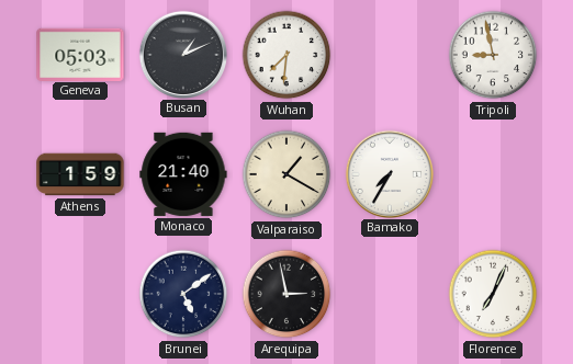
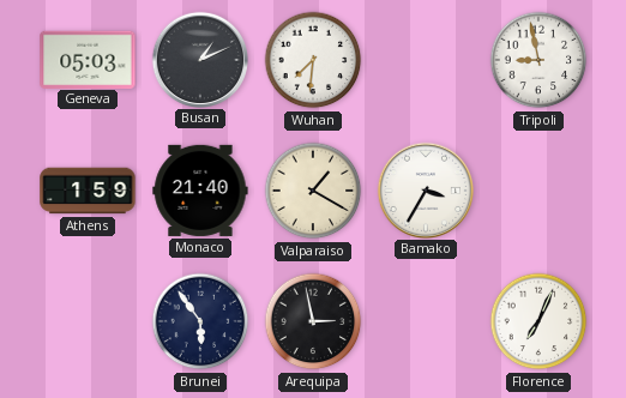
Bamako: 7:35 -> 3:35
Brunei: 5:09 -> 5:54
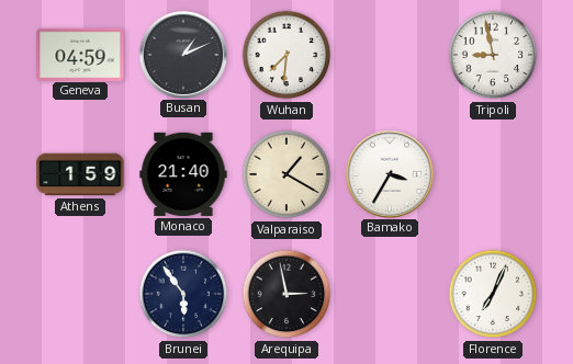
Geneva: 05:03 -> 04:59
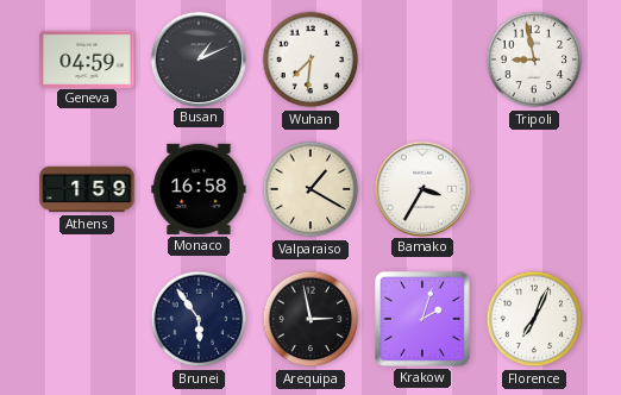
Monaco: 21:40 -> 16:58
Krakow: none -> 2:03
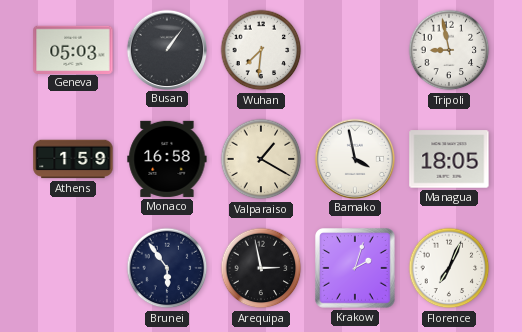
Geneva: 04:59 -> 05:03
Busan: 1:11 -> 1:06
Bamako: 3:35 -> 3:58
Managua: none -> 18:05
